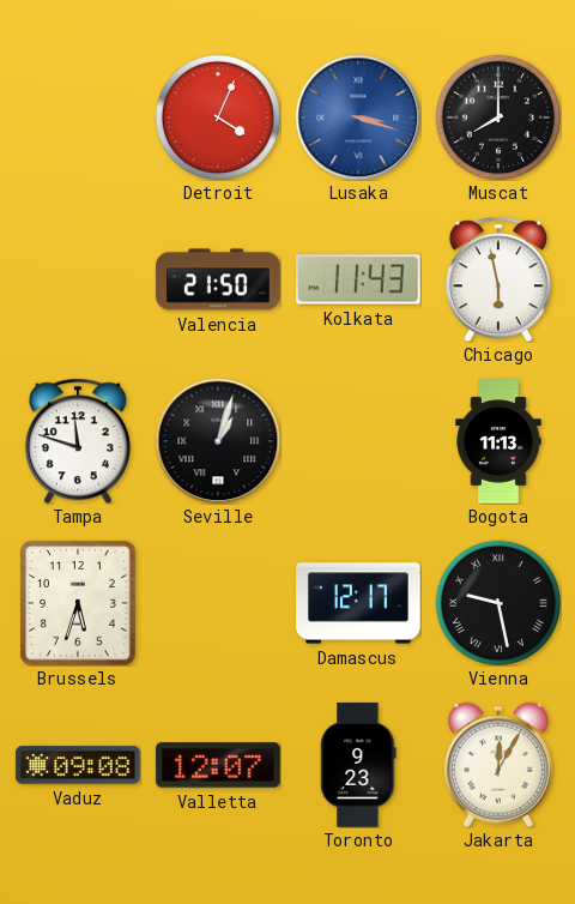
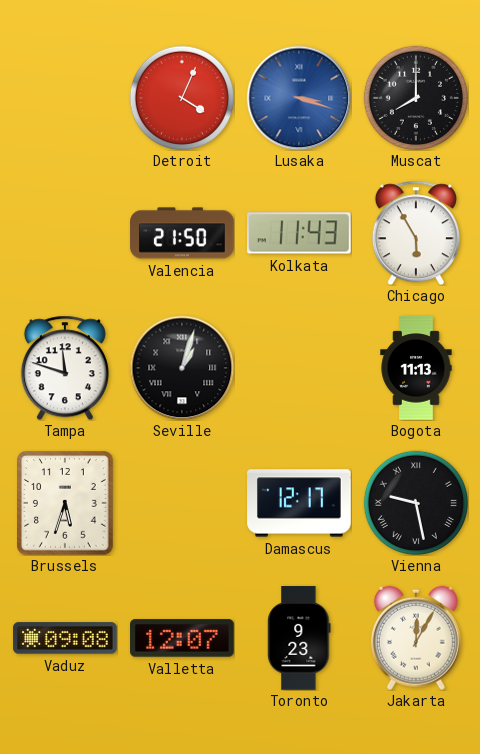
Chicago: 5:58 -> 5:55
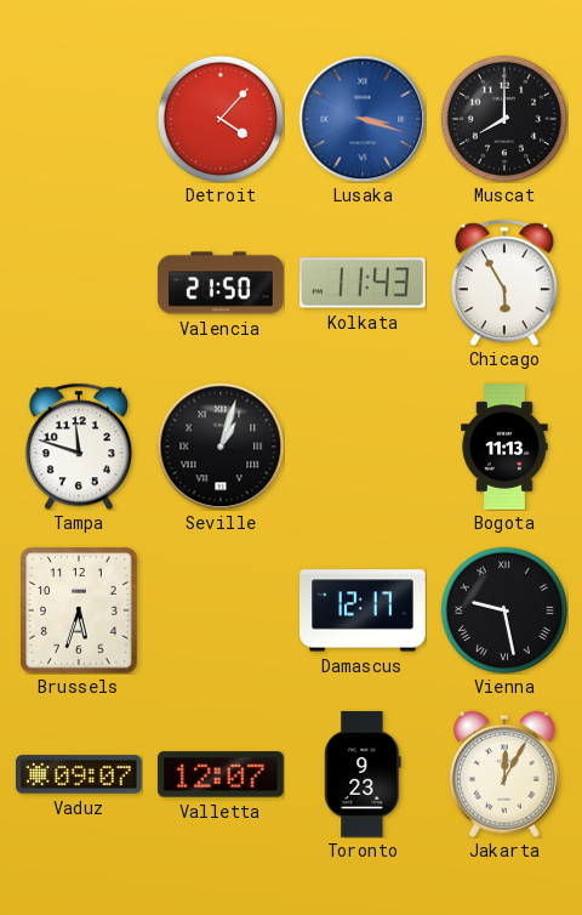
Detroit: 4:04 -> 4:07
Vaduz: 09:08 -> 09:07
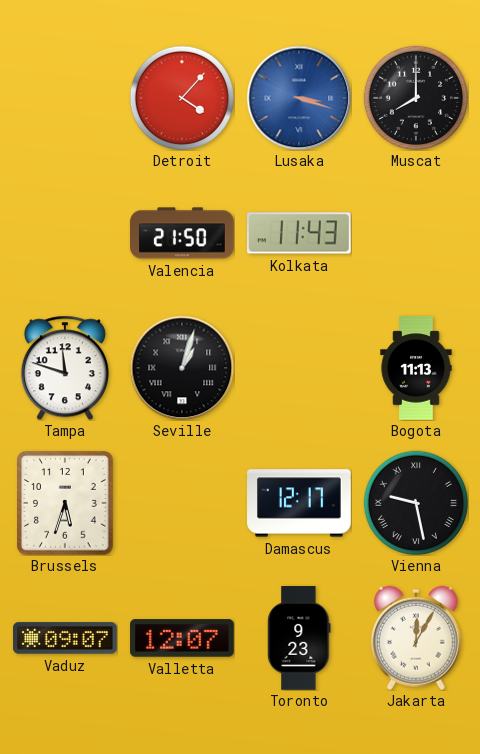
Chicago: 5:55 -> none
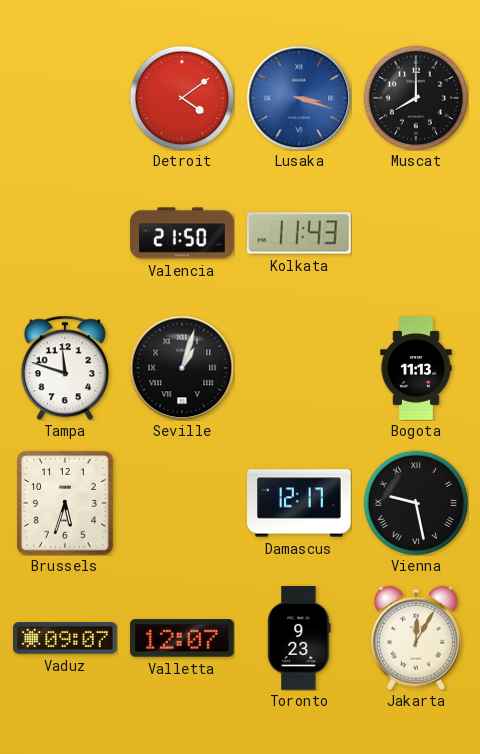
Detroit: 4:07 -> 4:09
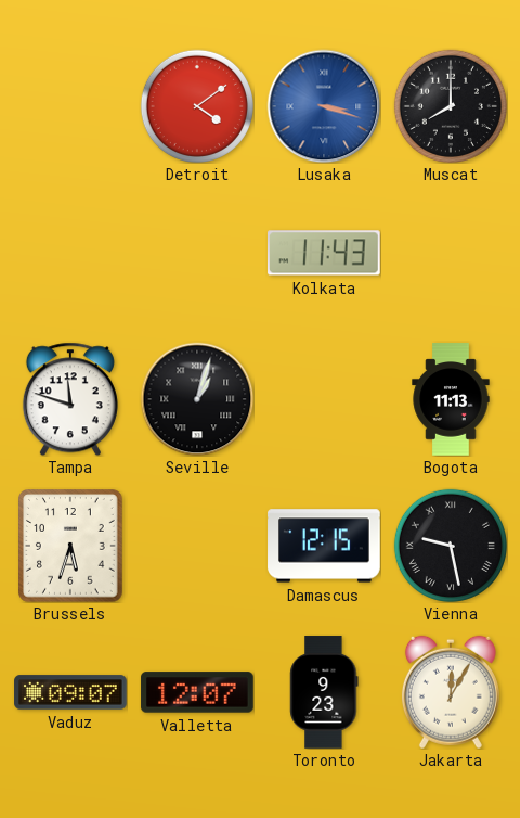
Valencia: 21:50 -> none
Damascus: 12:17 -> 12:15
